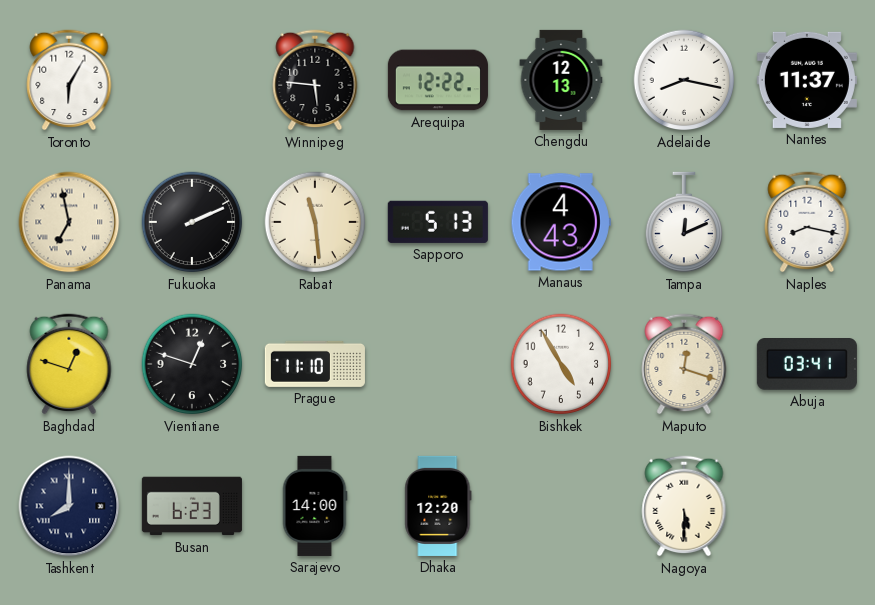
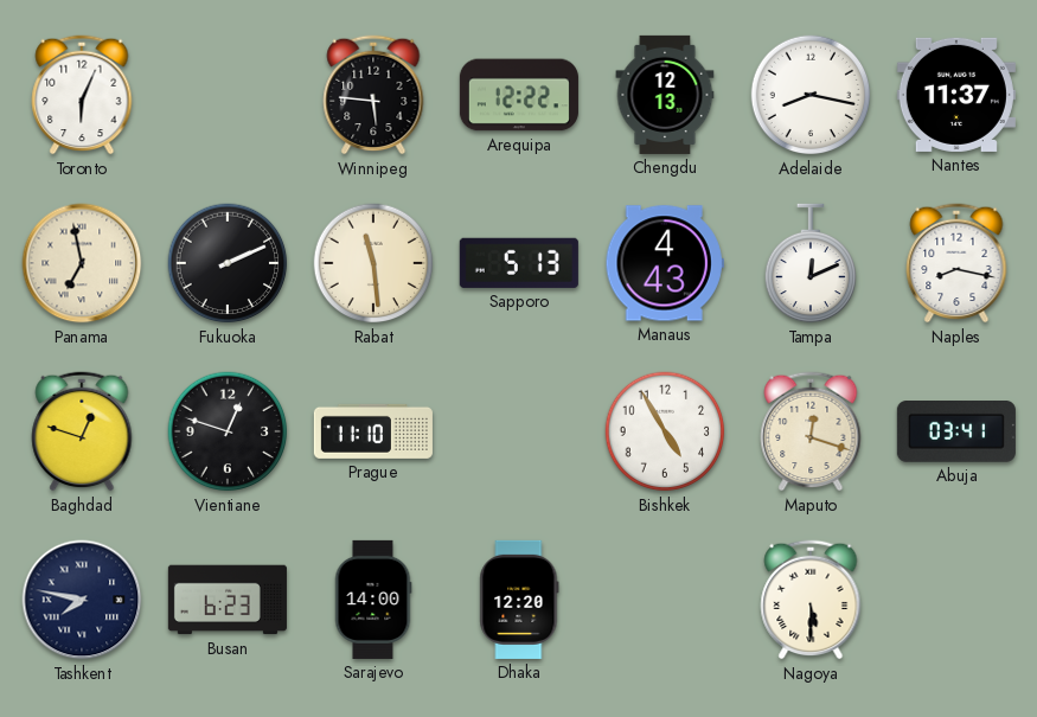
Toronto: 6:05 -> 6:04
Tashkent: 8:00 -> 7:47
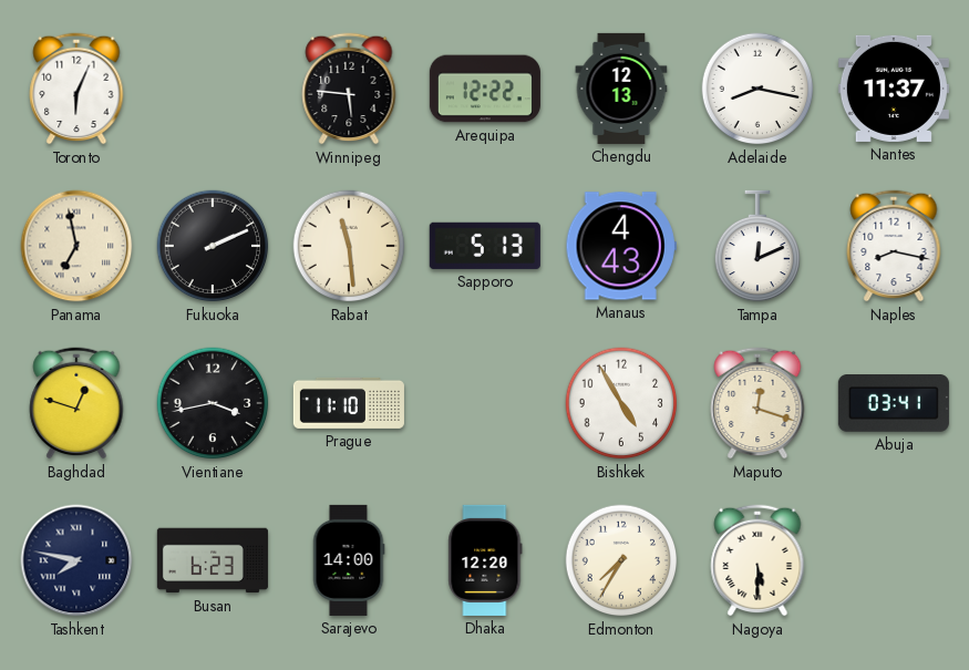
Vientiane: 12:48 -> 3:43
Edmonton: none -> 7:35
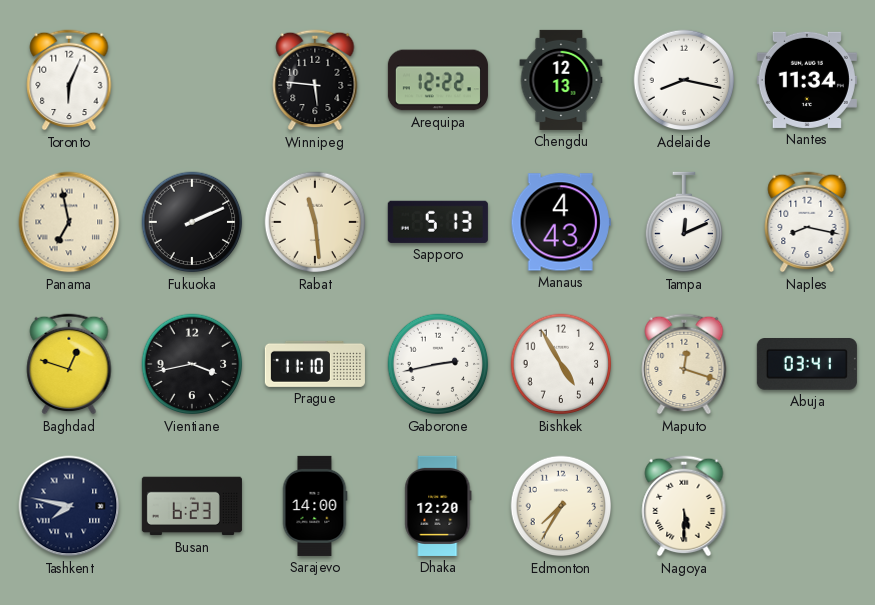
Nantes: 11:37 -> 11:34
Gaborone: none -> 2:43
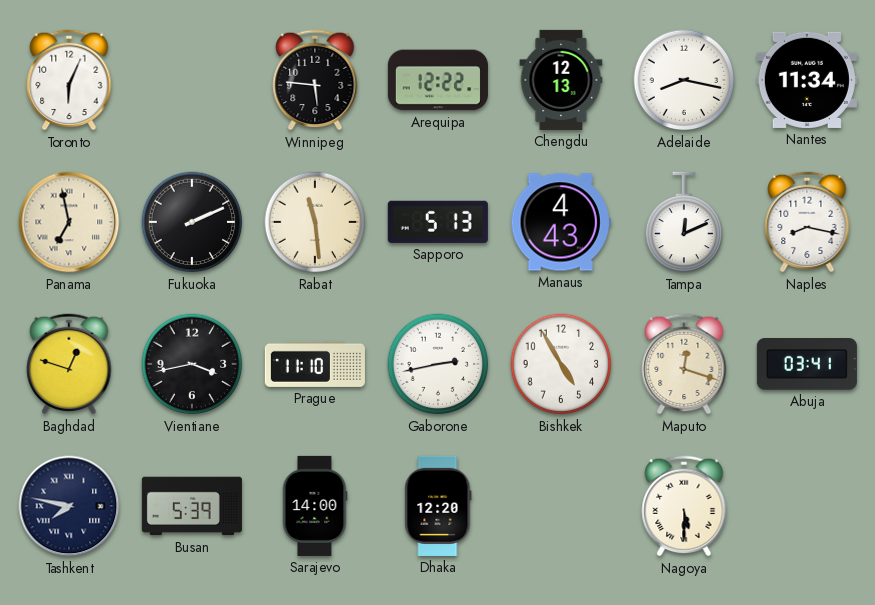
Busan: 6:23 -> 5:39
Edmonton: 7:35 -> none
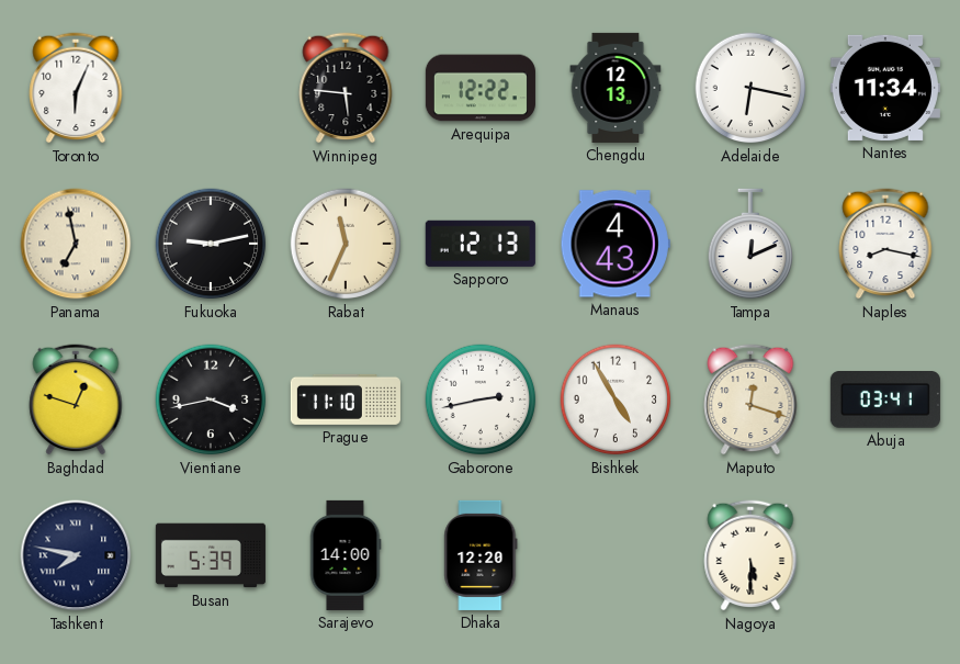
Adelaide: 8:17 -> 6:17
Fukuoka: 2:11 -> 9:13
Rabat: 11:29 -> 11:34
Sapporo: 5:13 -> 12:13
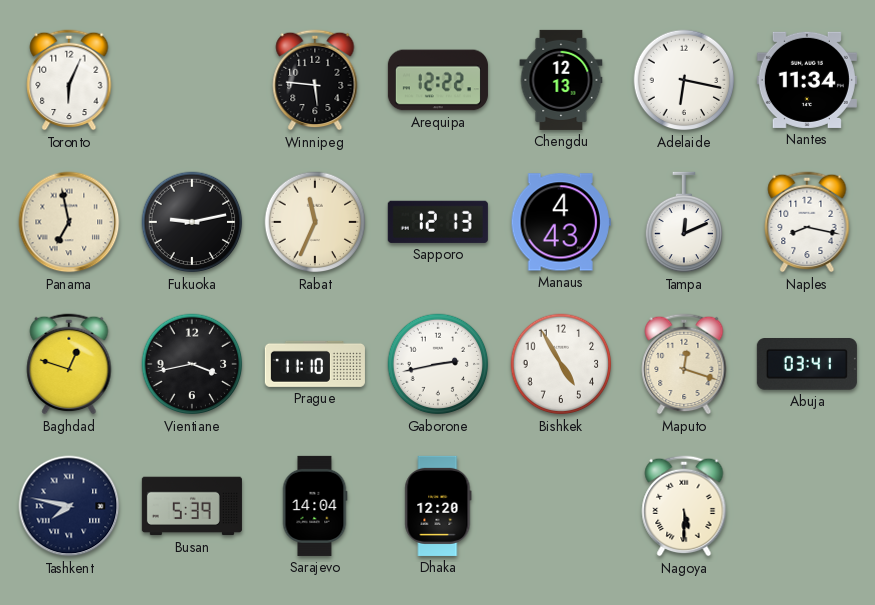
Sarajevo: 14:00 -> 14:04
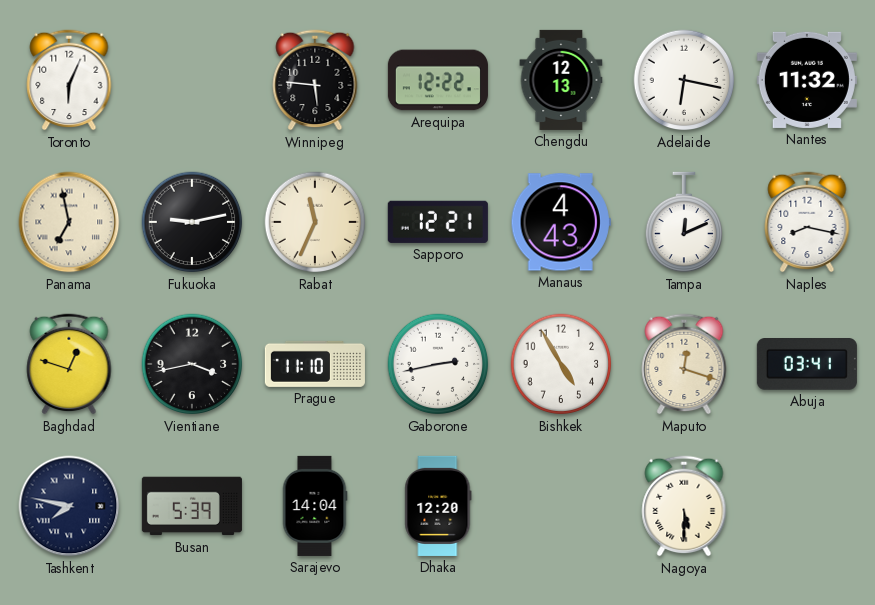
Nantes: 11:34 -> 11:32
Sapporo: 12:13 -> 12:21
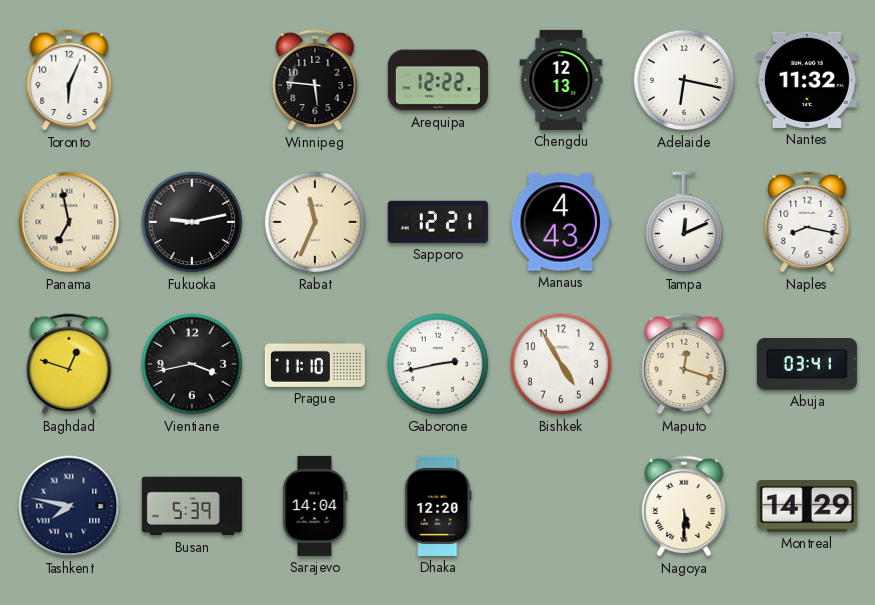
Montreal: none -> 14:29
